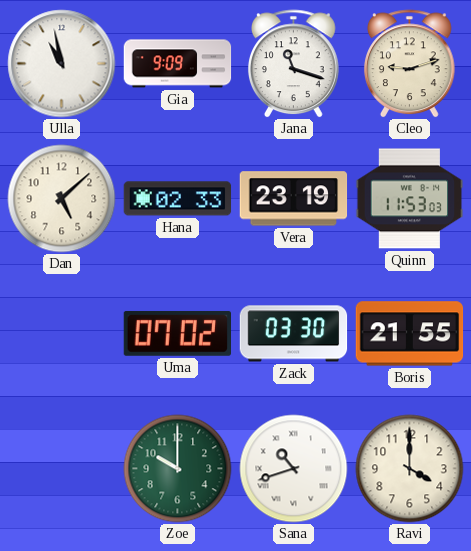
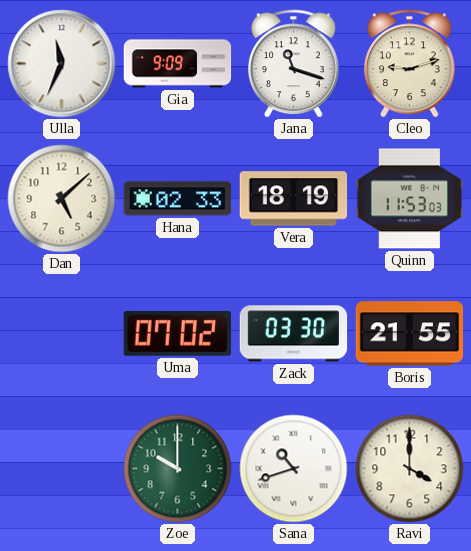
Ulla: 10:58 -> 11:34
Vera: 23:19 -> 18:19
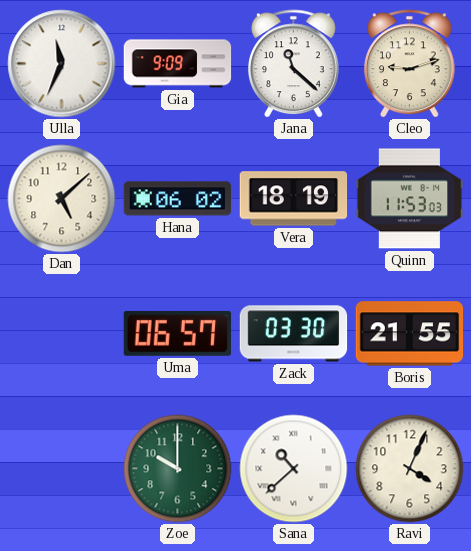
Jana: 11:18 -> 11:22
Hana: 02:33 -> 06:02
Uma: 07:02 -> 06:57
Sana: 10:42 -> 10:38
Ravi: 4:00 -> 4:04
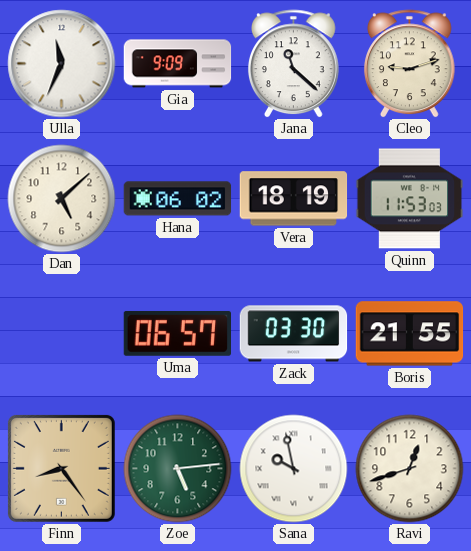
Finn: none -> 8:24
Zoe: 10:00 -> 5:14
Sana: 10:38 -> 9:58
Ravi: 4:04 -> 12:42
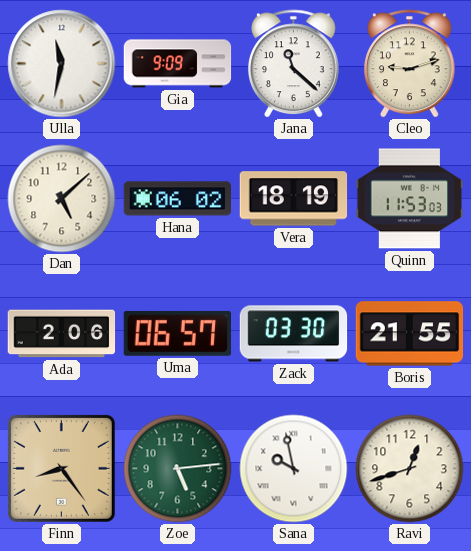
Ulla: 11:34 -> 11:32
Ada: none -> 2:06
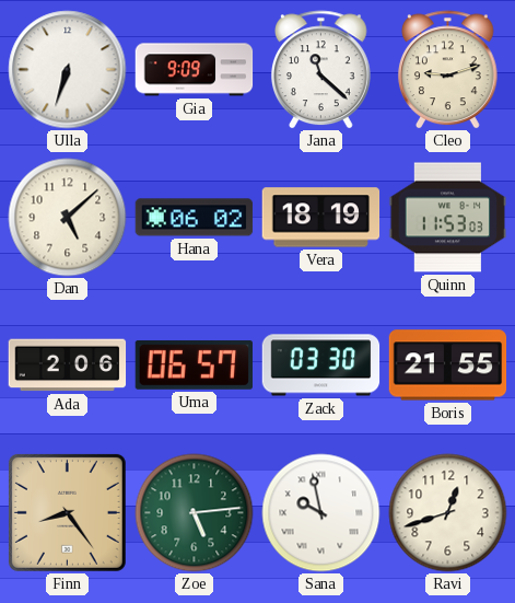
Ulla: 11:32 -> 6:33
